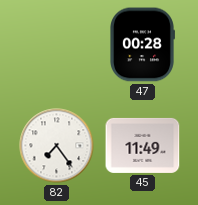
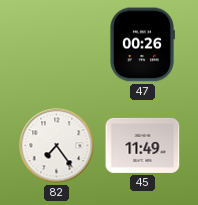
47: 00:28 -> 00:26
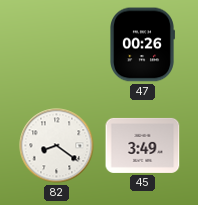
82: 7:24 -> 8:21
45: 11:49 -> 3:49
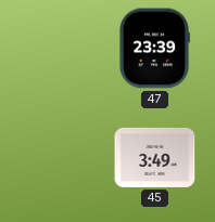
47: 00:26 -> 23:39
82: 8:21 -> none
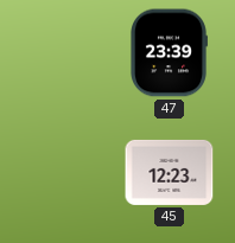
45: 3:49 -> 12:23
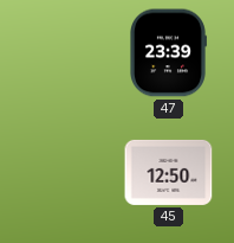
45: 12:23 -> 12:50
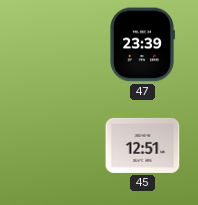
45: 12:50 -> 12:51
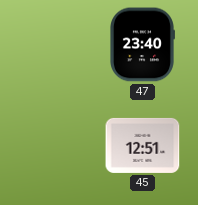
47: 23:39 -> 23:40
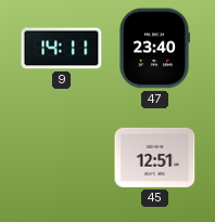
9: none -> 14:11
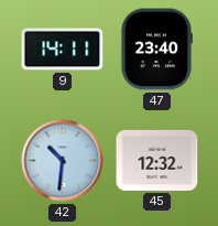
42: none -> 10:31
45: 12:51 -> 12:32
